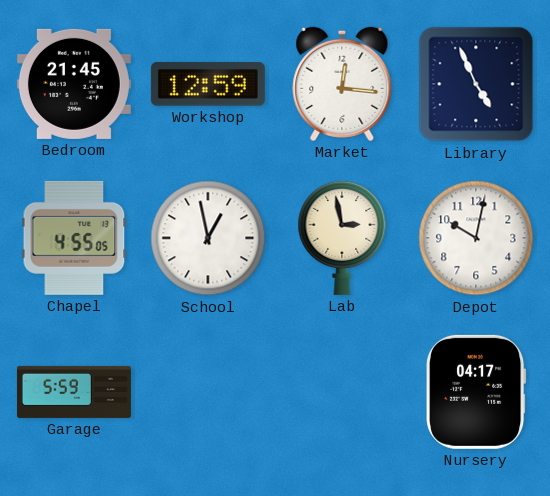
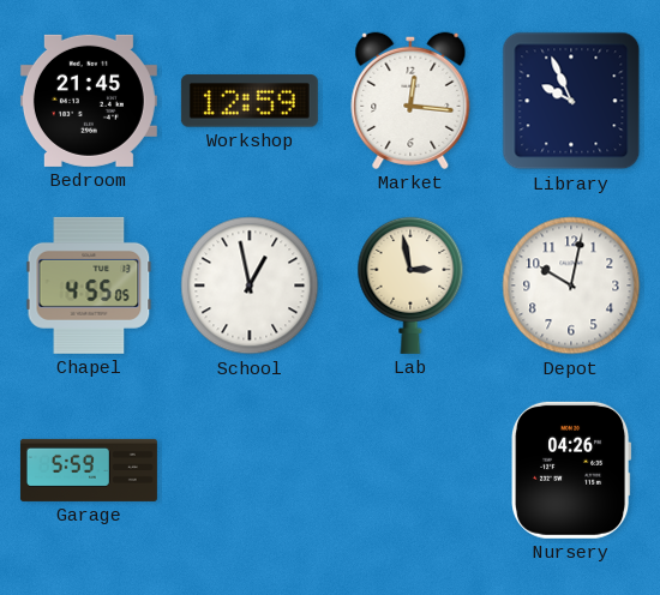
Library: 4:56 -> 9:56
Nursery: 04:17 -> 04:26
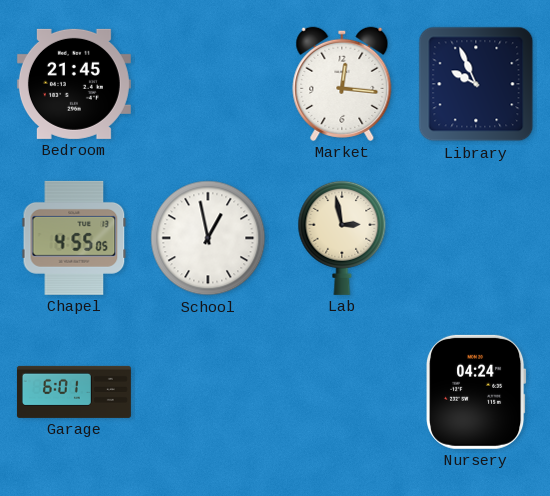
Workshop: 12:59 -> none
Depot: 10:02 -> none
Garage: 5:59 -> 6:01
Nursery: 04:26 -> 04:24
